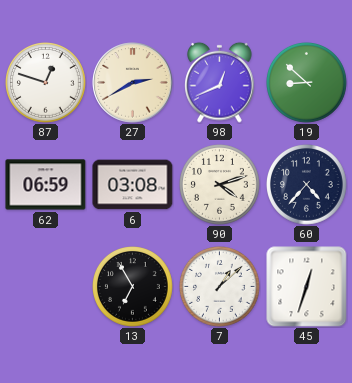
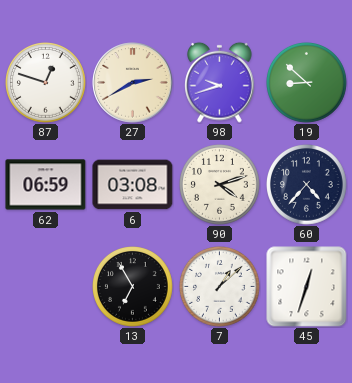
98: 12:41 -> 9:42
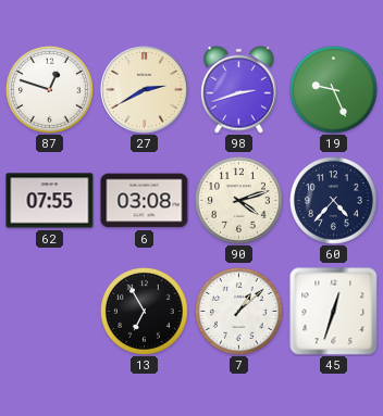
98: 9:42 -> 2:42
19: 8:52 -> 9:26
62: 06:59 -> 07:55
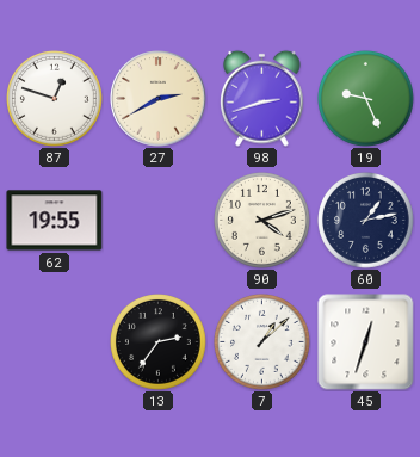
62: 07:55 -> 19:55
6: 03:08 -> none
60: 4:37 -> 1:13
13: 6:55 -> 2:36
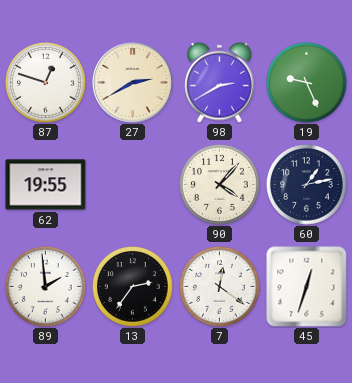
98: 2:42 -> 2:40
90: 4:12 -> 4:07
89: none -> 1:59
7: 1:08 -> 12:21
